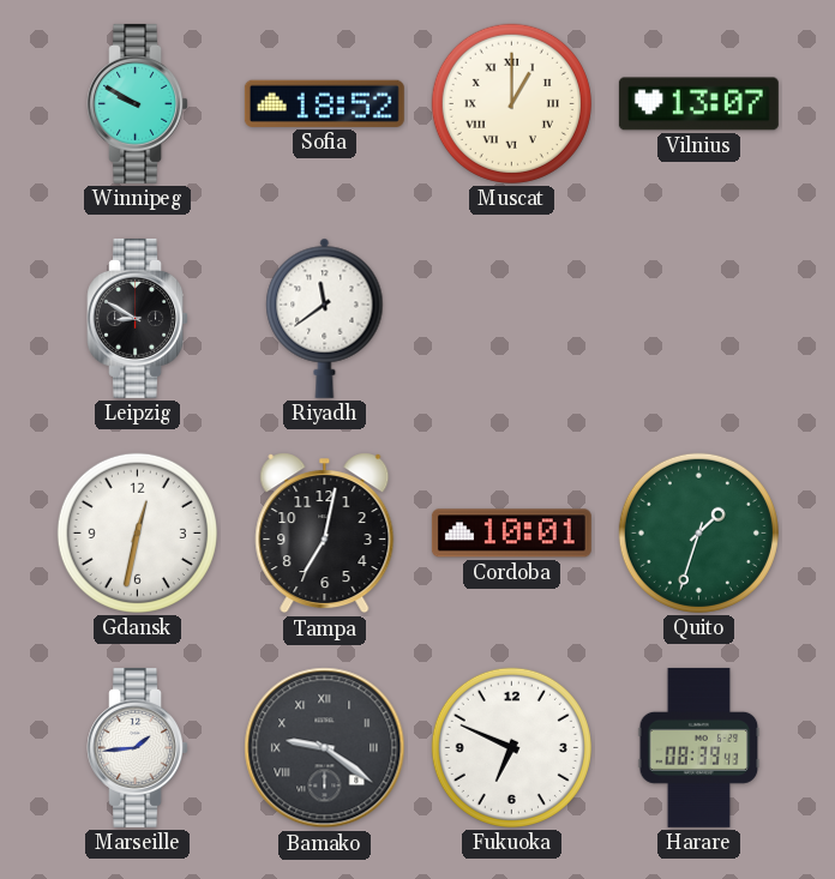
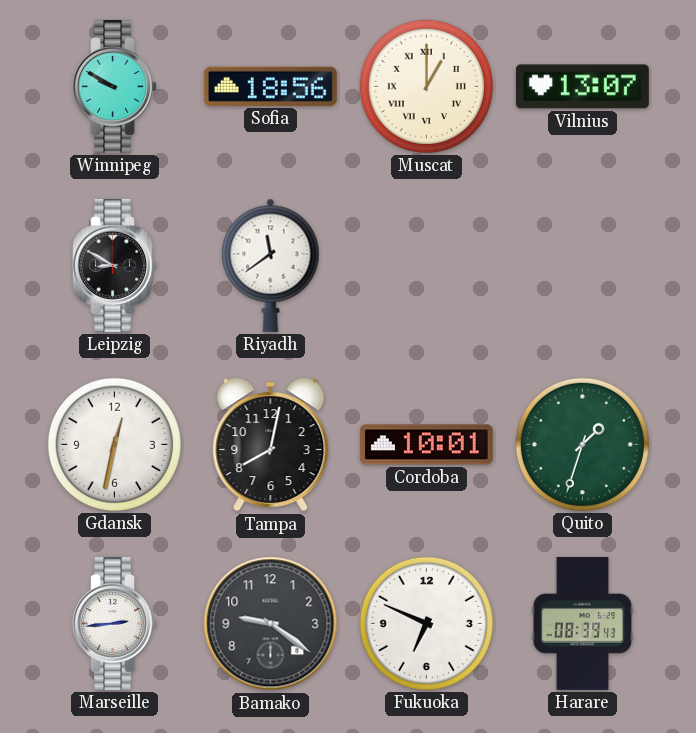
Sofia: 18:52 -> 18:56
Tampa: 7:02 -> 8:02
Marseille: 1:44 -> 2:44
Bamako numerals: Roman -> Arabic
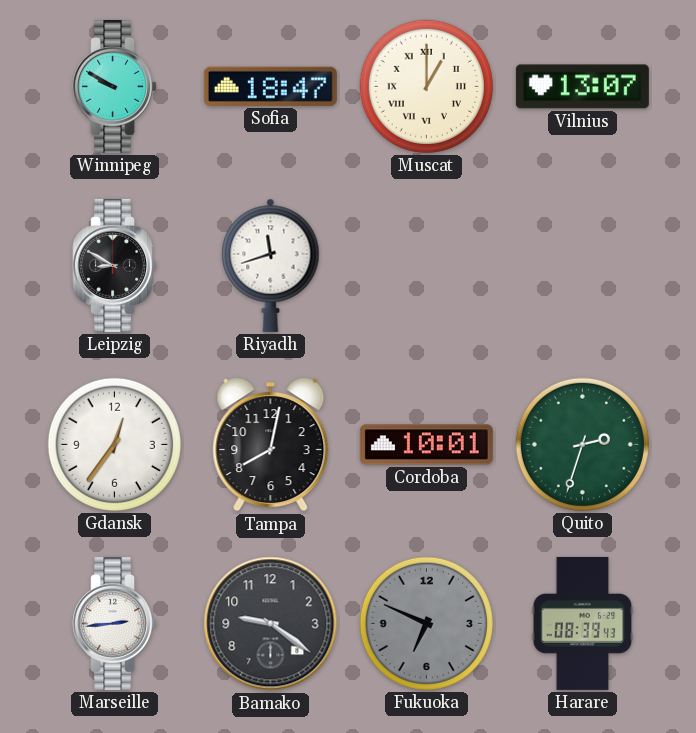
Sofia: 18:56 -> 18:47
Riyadh: 11:39 -> 11:42
Gdansk: 12:32 -> 12:36
Quito: 1:33 -> 2:33
Fukuoka dial: white -> grey
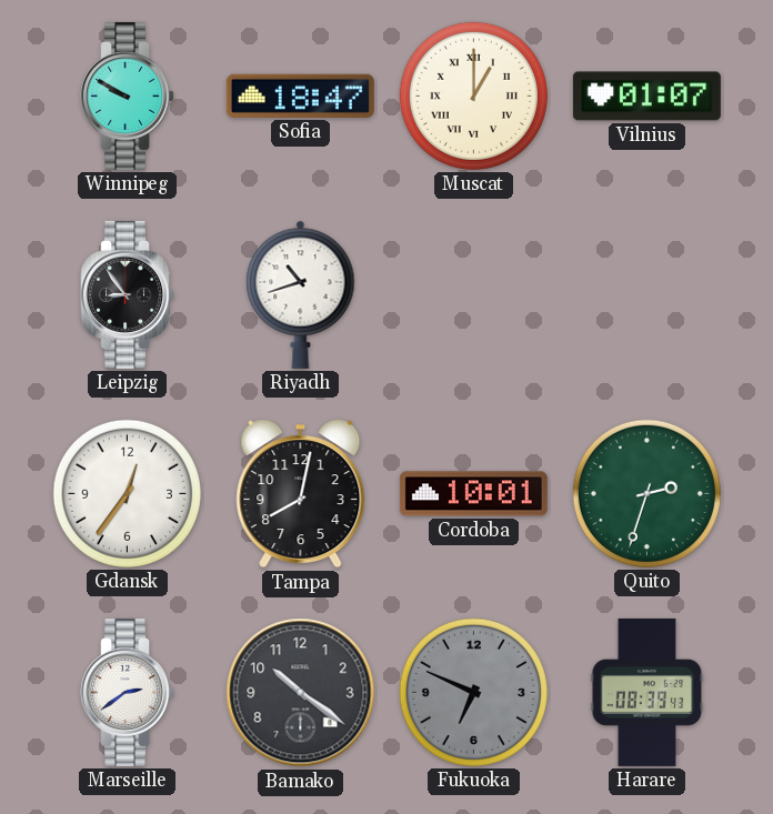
Vilnius: 13:07 -> 01:07
Leipzig: 8:50 -> 8:54
Riyadh: 11:42 -> 10:42
Marseille: 2:44 -> 2:39
Bamako: 9:21 -> 10:21
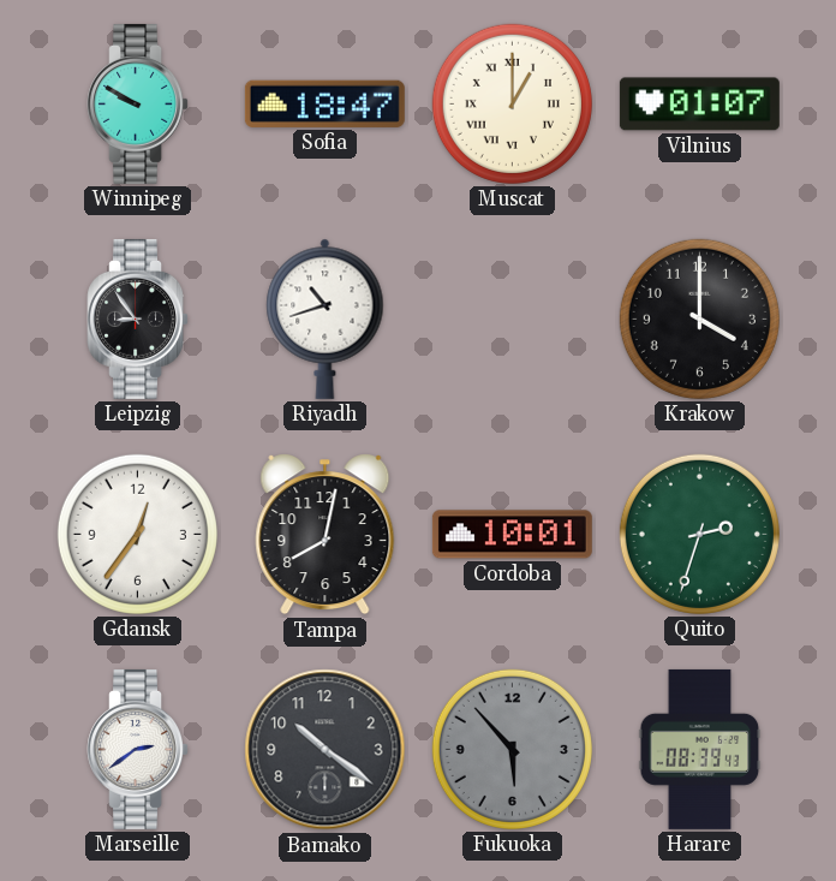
Krakow: none -> 4:00
Fukuoka: 6:49 -> 5:53
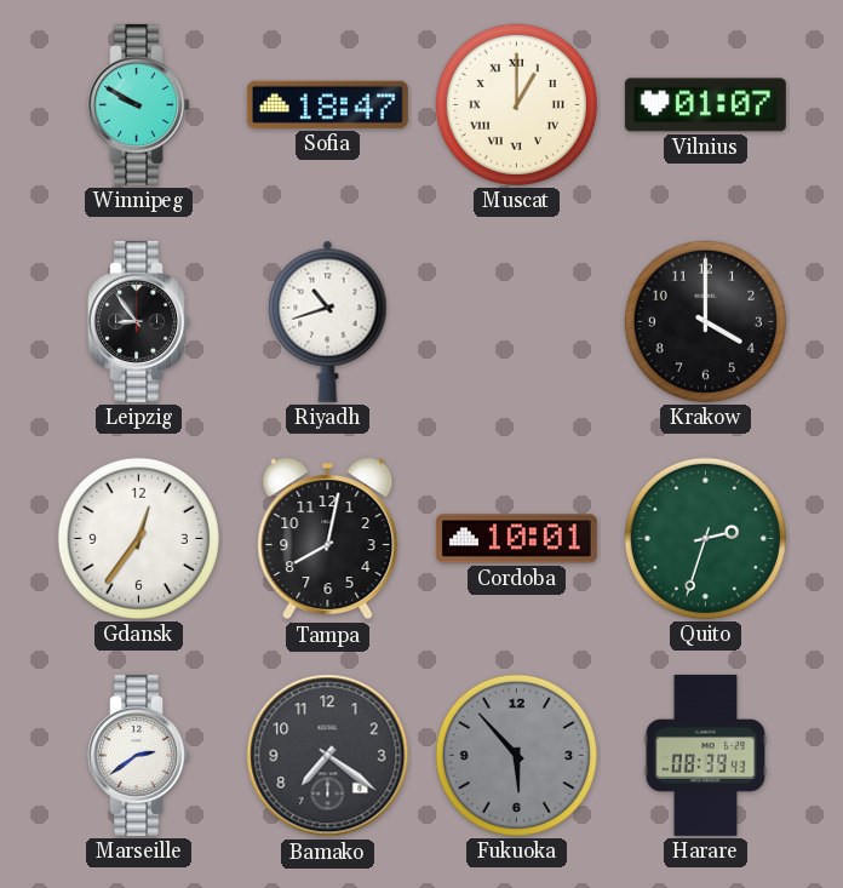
Bamako: 10:21 -> 7:21
